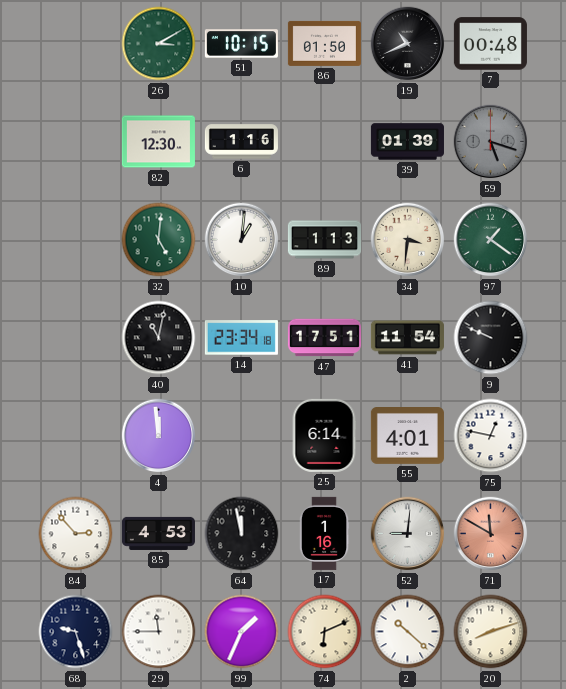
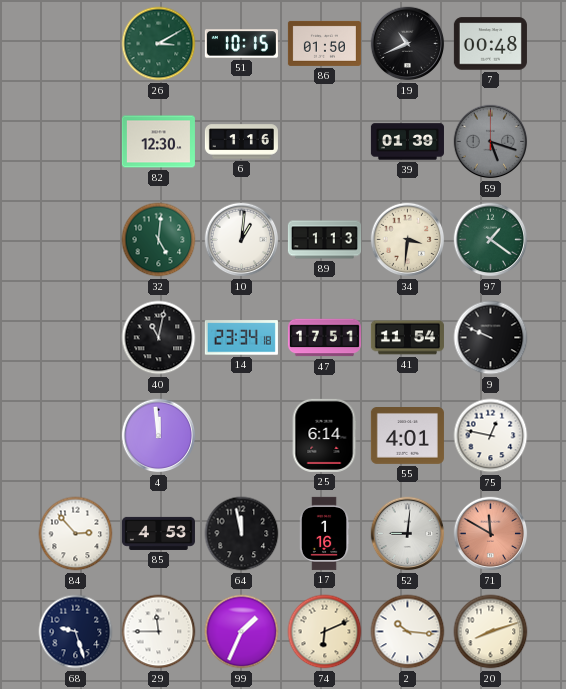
2: 10:22 -> 10:16
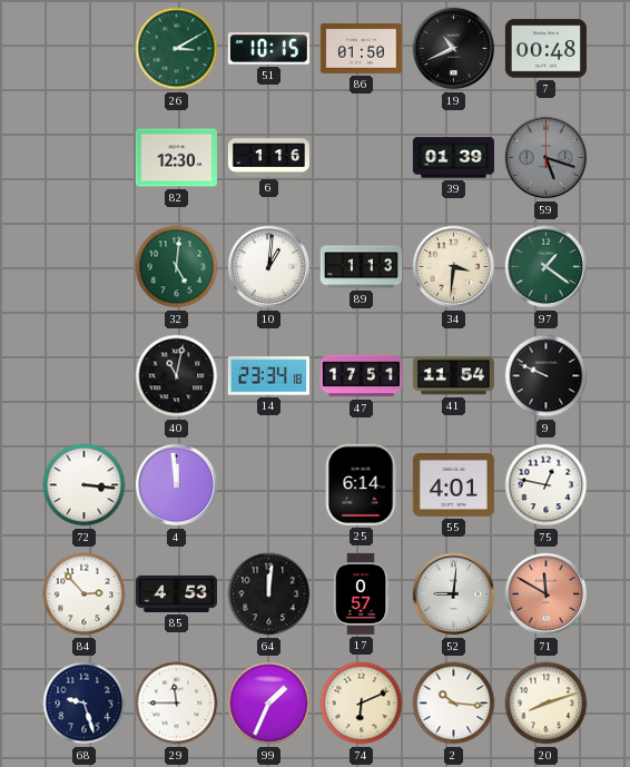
72: none -> 3:16
64: 11:58 -> 12:01
17: 1:16 -> 0:57
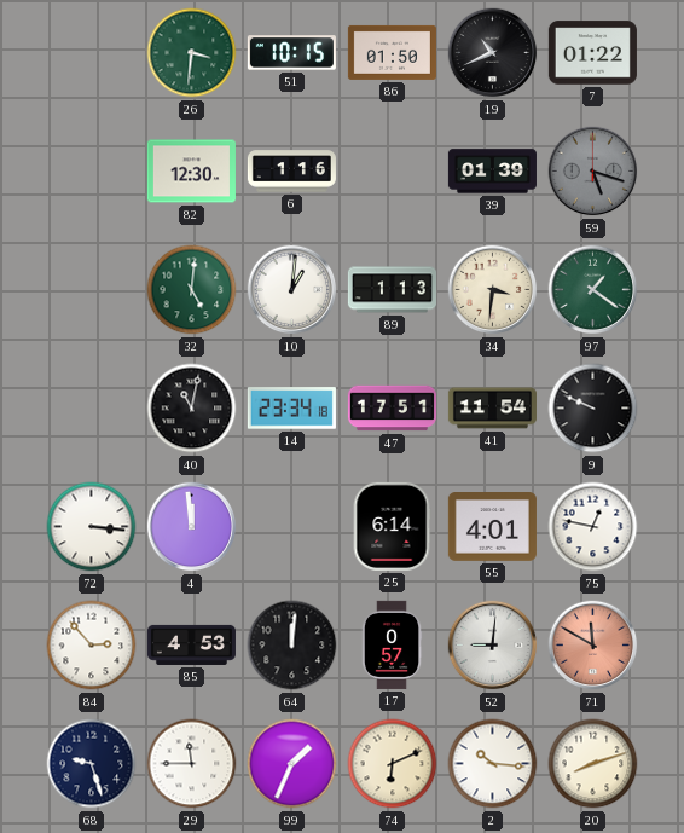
26: 3:10 -> 3:31
7: 00:48 -> 01:22
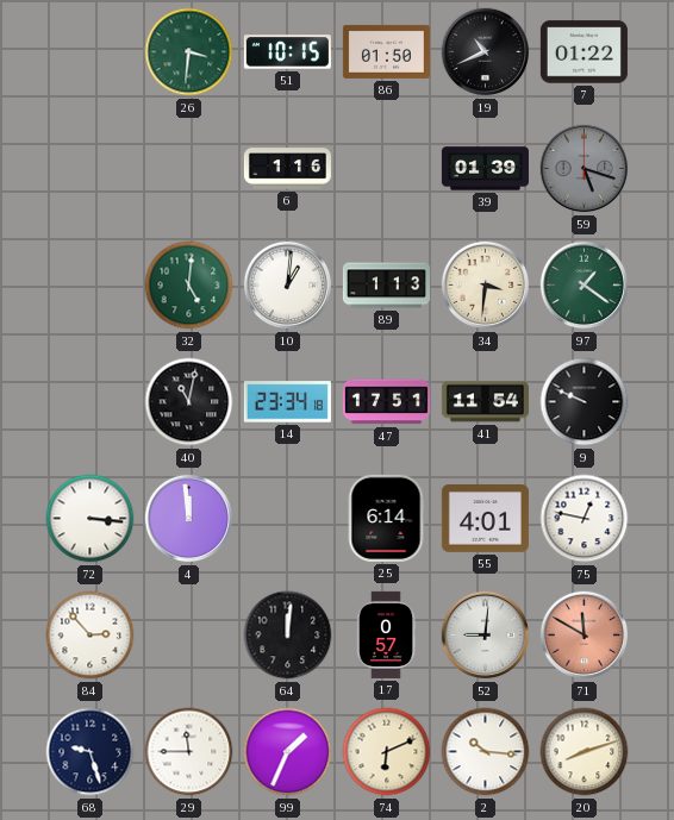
82: 12:30 -> none
85: 4:53 -> none
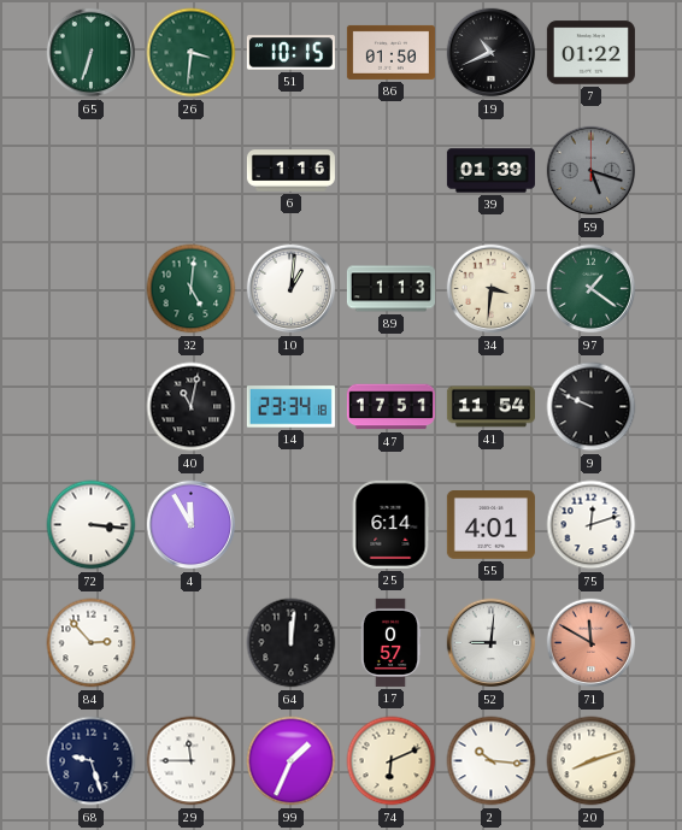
65: none -> 6:33
4: 11:59 -> 11:55
75: 12:47 -> 12:12
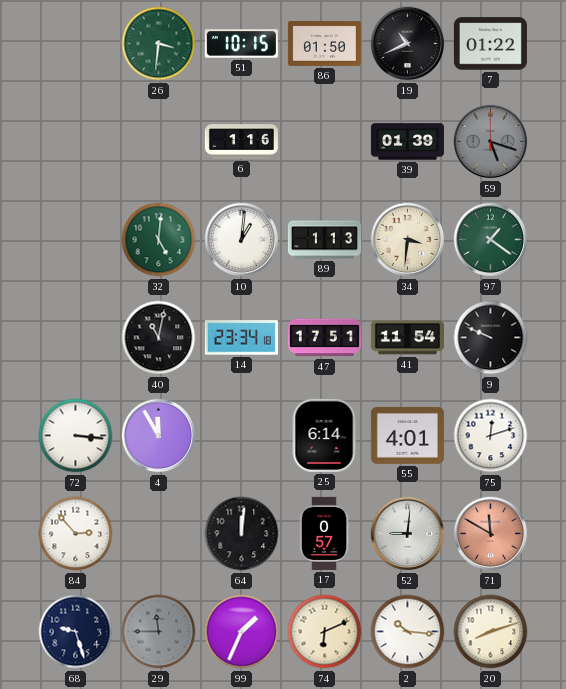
65: 6:33 -> none
29 dial: white -> grey
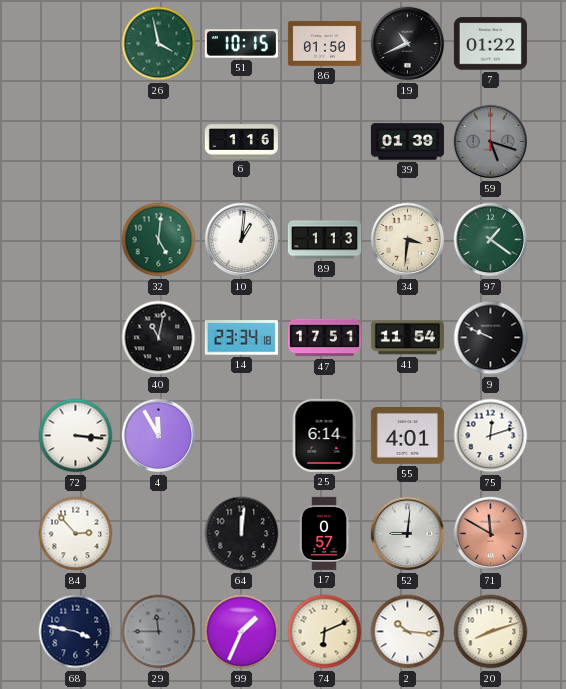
26: 3:31 -> 3:58
68: 9:27 -> 3:47
